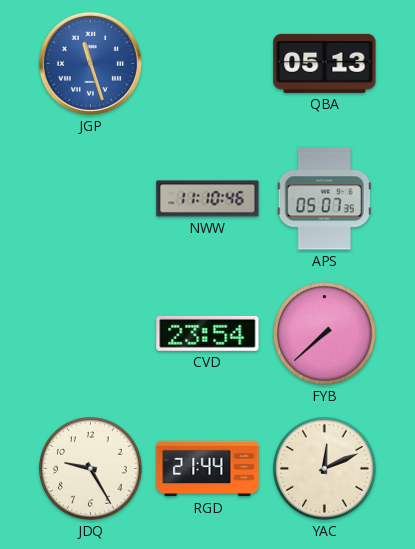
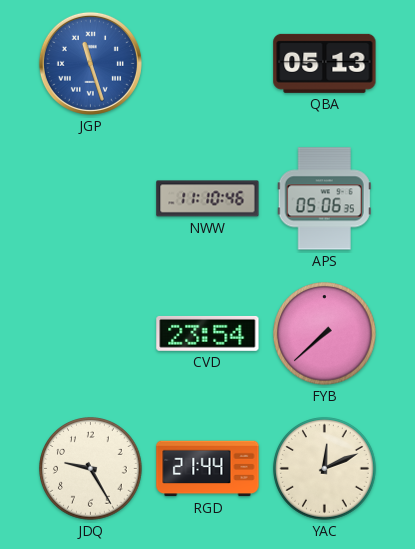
APS: 05:07 -> 05:06
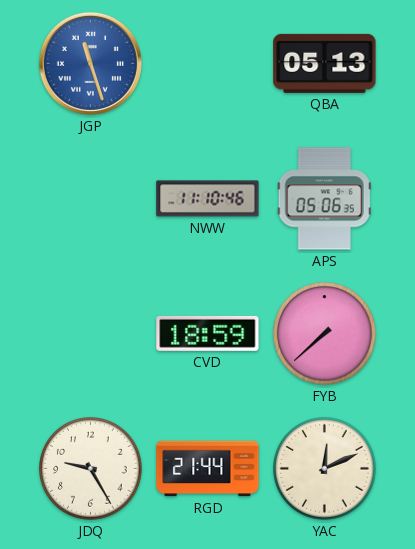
CVD: 23:54 -> 18:59
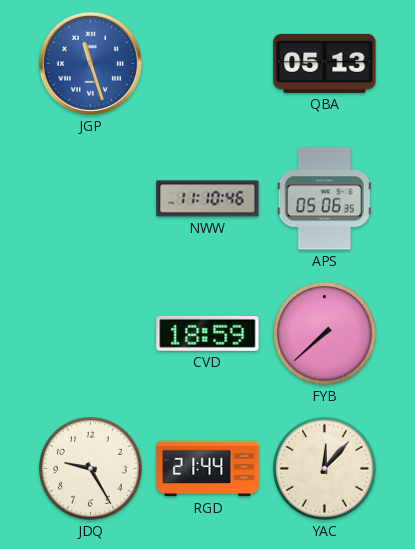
YAC: 12:11 -> 12:07
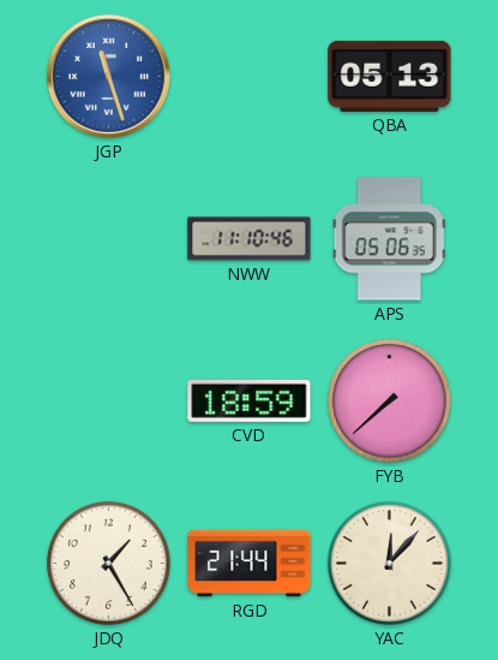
JDQ: 9:25 -> 1:25
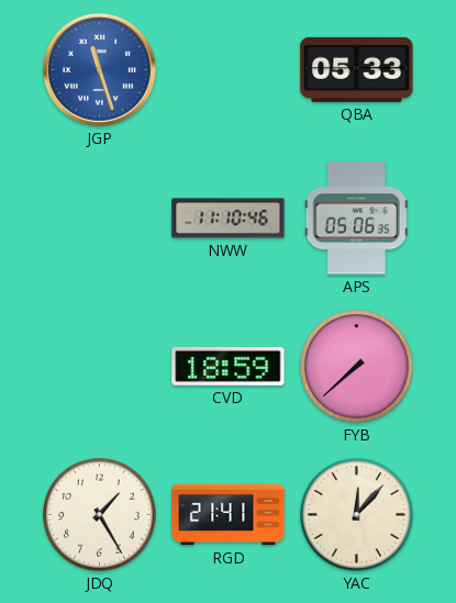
QBA: 05:13 -> 05:33
RGD: 21:44 -> 21:41
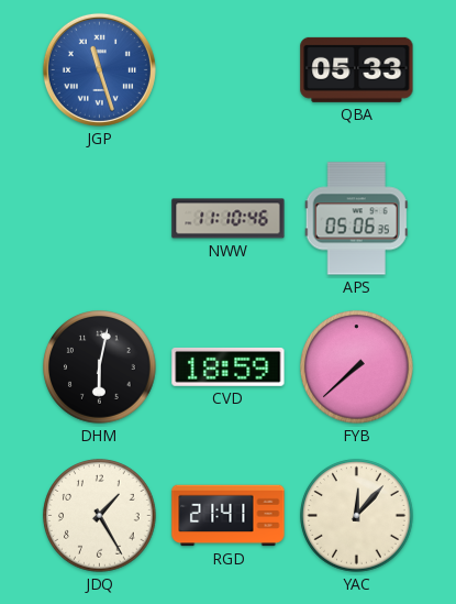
DHM: none -> 6:02
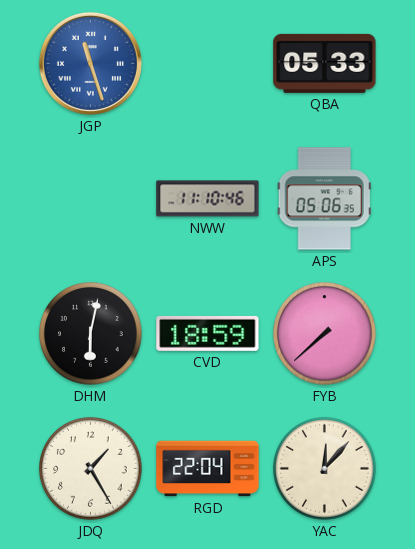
RGD: 21:41 -> 22:04
